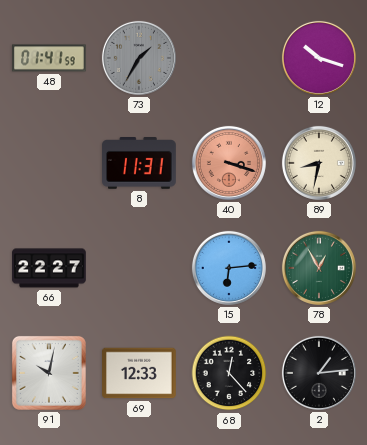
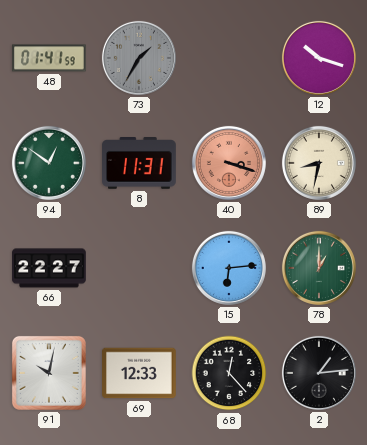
94: none -> 12:51
78: 12:55 -> 1:00
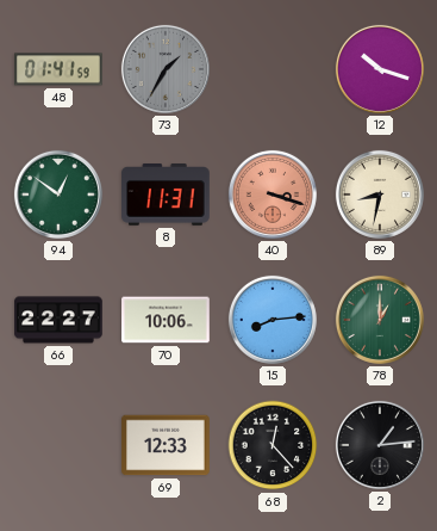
70: none -> 10:06
15: 6:14 -> 8:14
91: 10:02 -> none
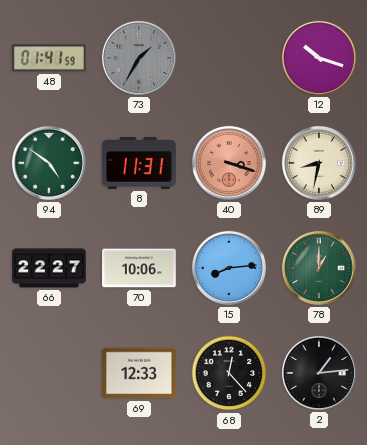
94: 12:51 -> 4:51
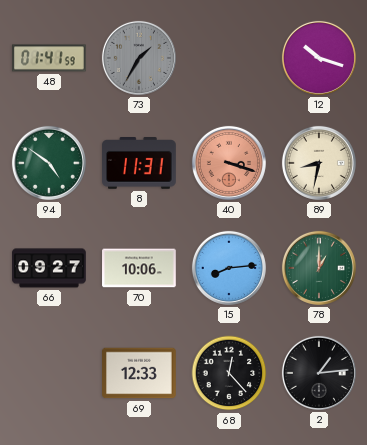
66: 22:27 -> 09:27
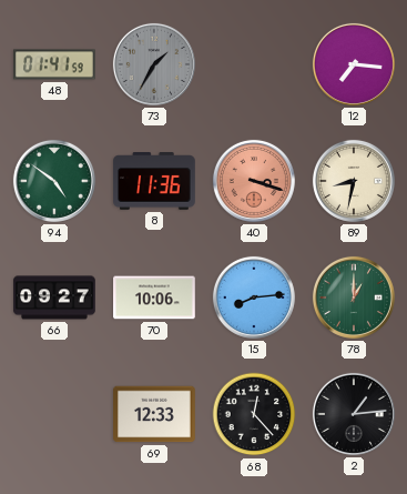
12: 10:18 -> 7:16
8: 11:31 -> 11:36
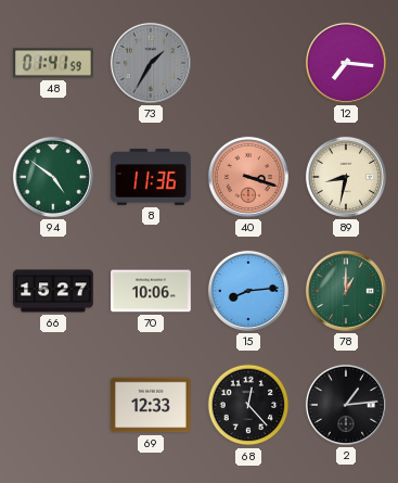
66: 09:27 -> 15:27
